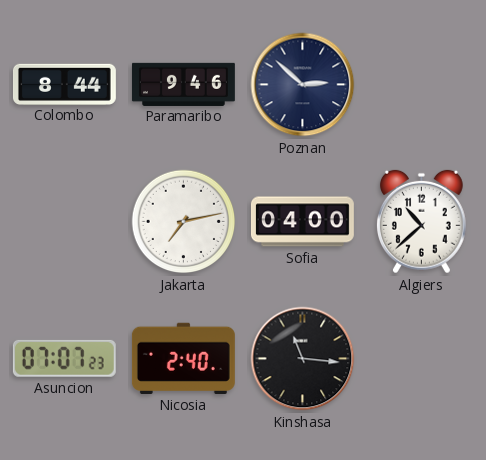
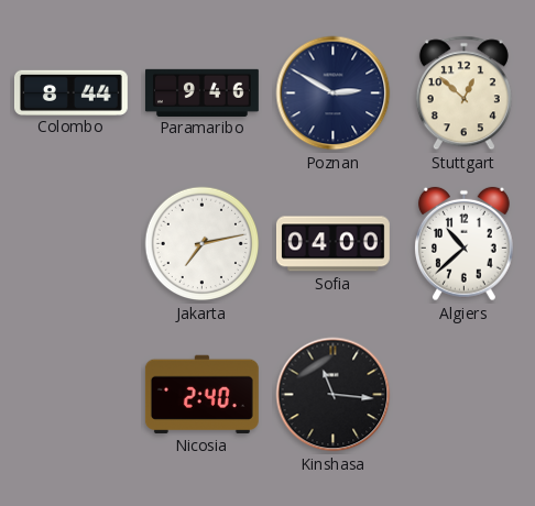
Poznan: 2:52 -> 2:50
Stuttgart: none -> 12:52
Asuncion: 07:07 -> none
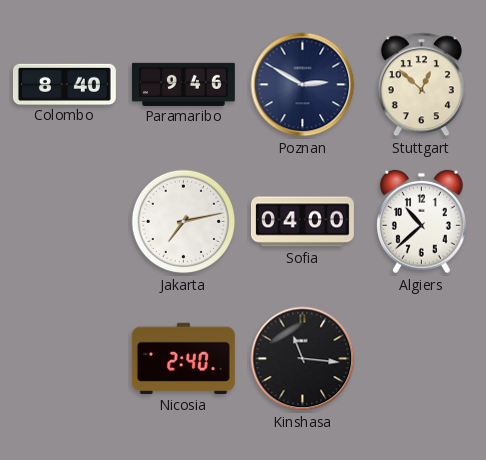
Colombo: 8:44 -> 8:40
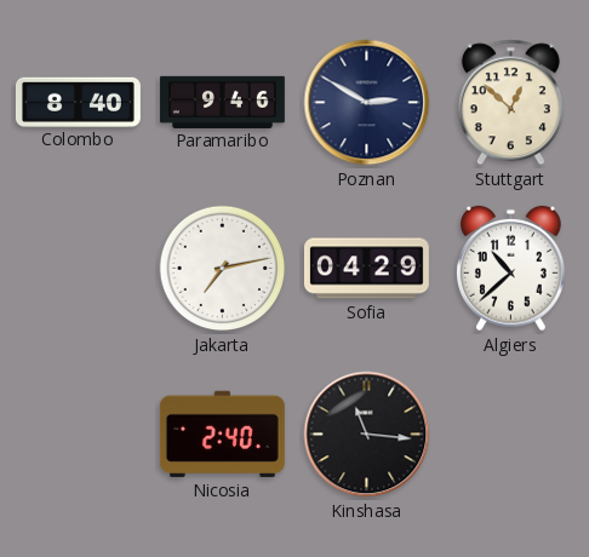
Sofia: 04:00 -> 04:29
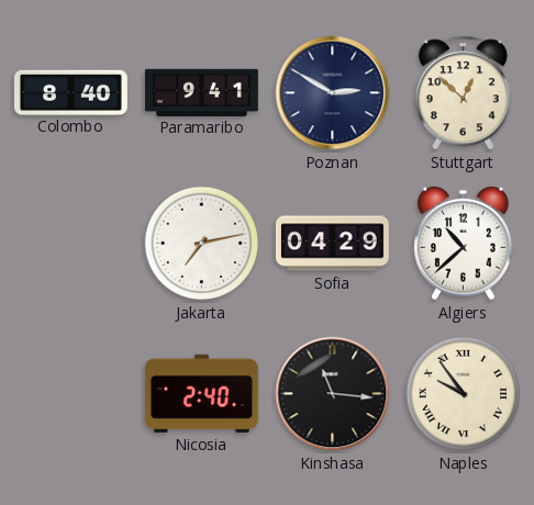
Paramaribo: 9:46 -> 9:41
Naples: none -> 9:54
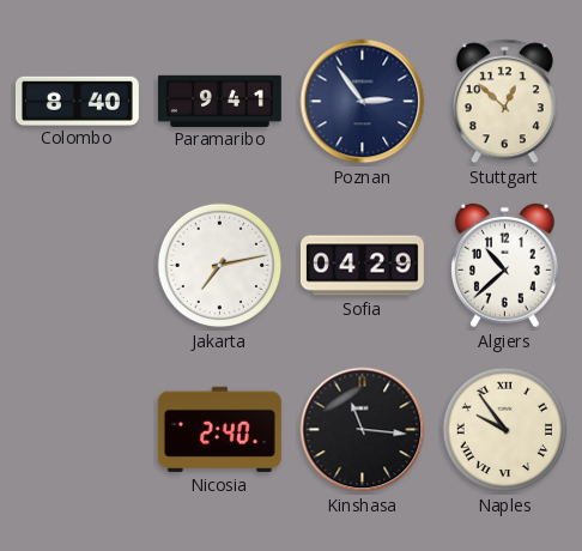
Poznan: 2:50 -> 2:54
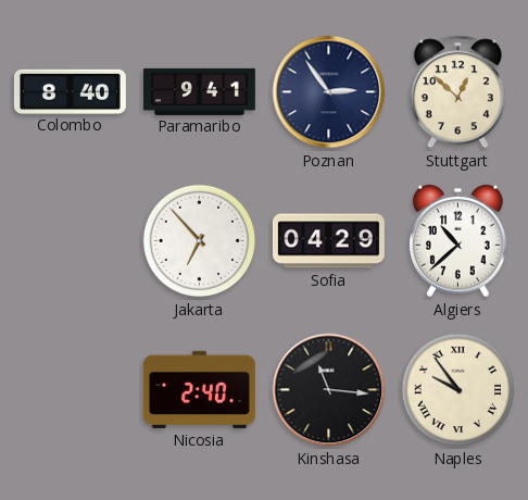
Jakarta: 7:13 -> 6:53
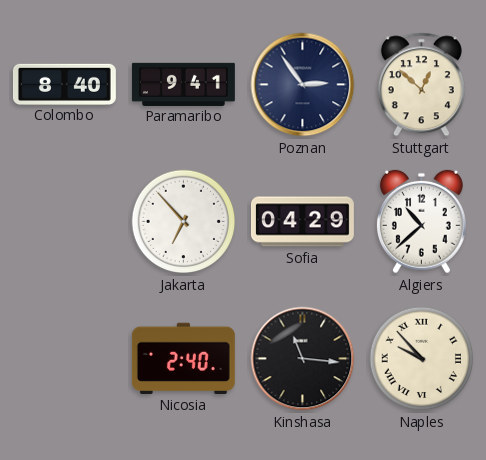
Naples: 9:54 -> 9:53
